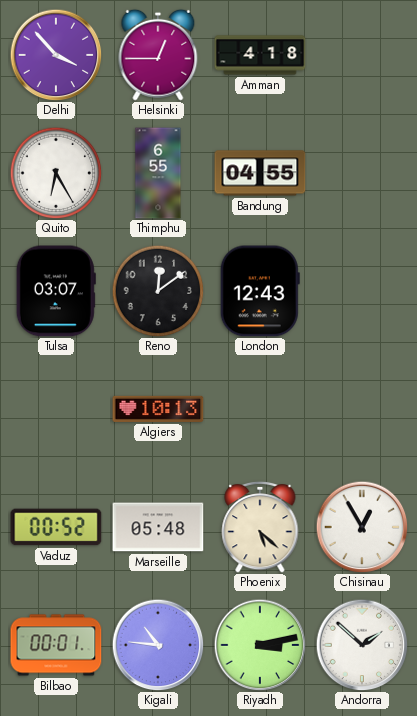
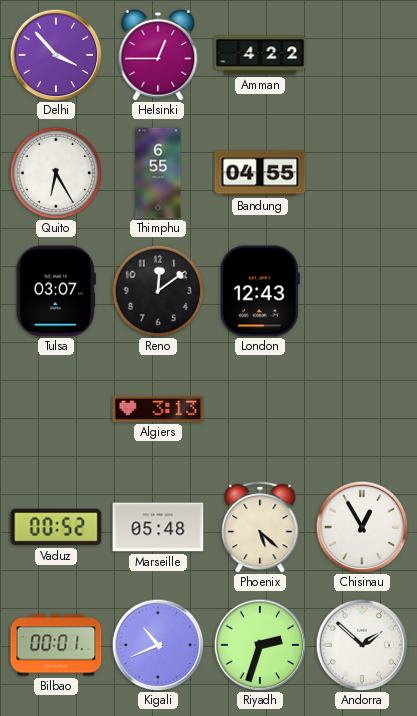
Amman: 4:18 -> 4:22
Algiers: 10:13 -> 3:13
Kigali: 10:46 -> 10:41
Riyadh: 3:13 -> 2:33
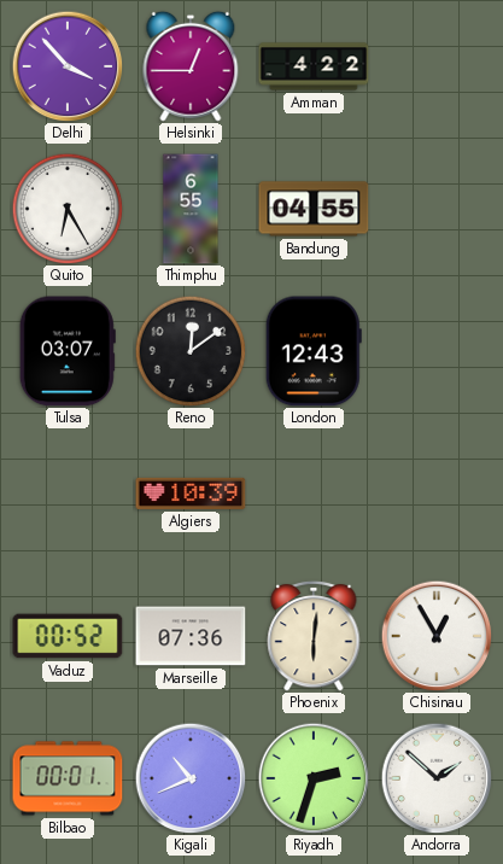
Algiers: 3:13 -> 10:39
Marseille: 05:48 -> 07:36
Phoenix: 5:22 -> 6:01
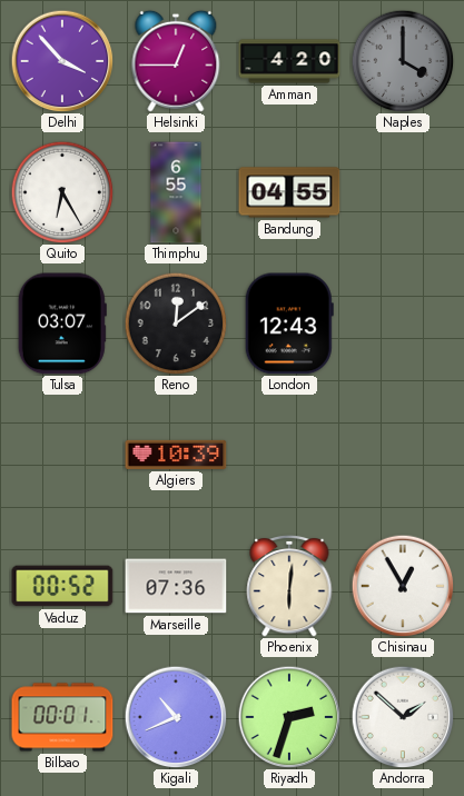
Amman: 4:22 -> 4:20
Naples: none -> 4:00
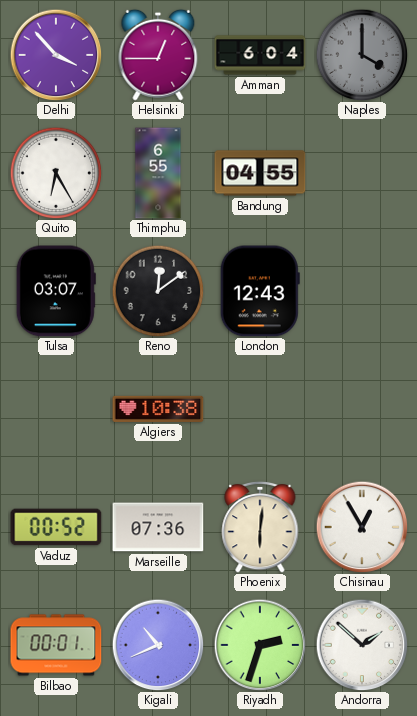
Amman: 4:20 -> 6:04
Algiers: 10:39 -> 10:38
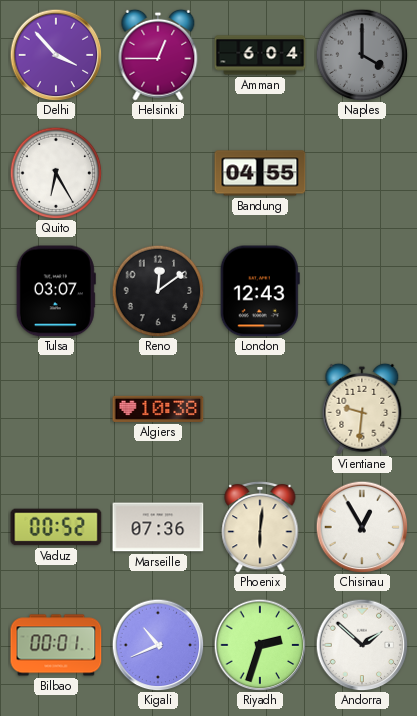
Thimphu: 6:55 -> none
Vientiane: none -> 9:31
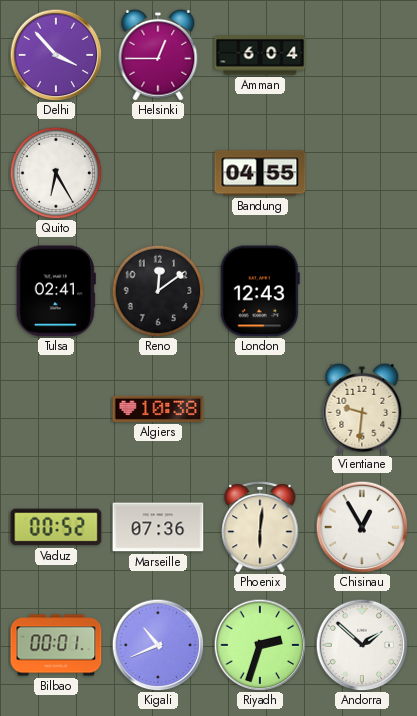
Naples: 4:00 -> none
Tulsa: 03:07 -> 02:41
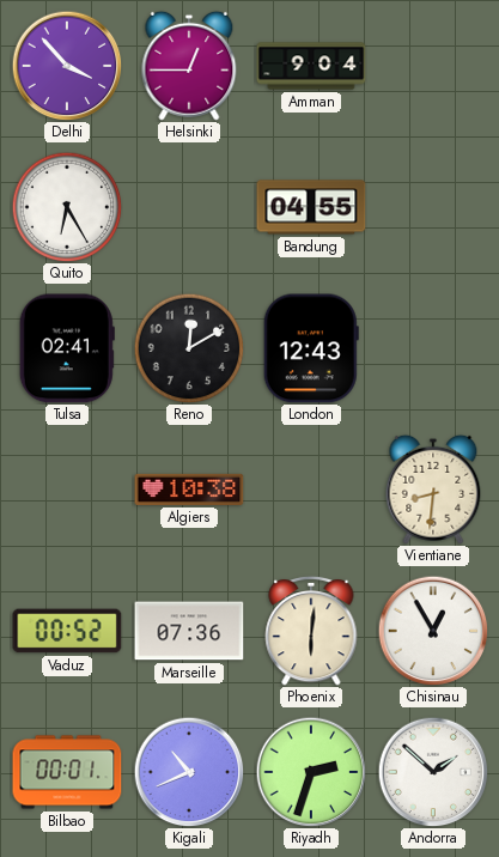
Amman: 6:04 -> 9:04
Reno: 12:09 -> 12:10
Vientiane: 9:31 -> 8:31
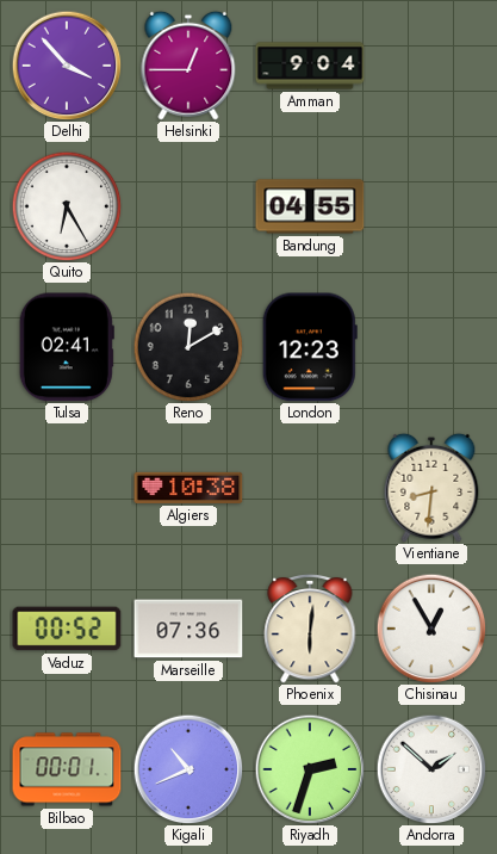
London: 12:43 -> 12:23
